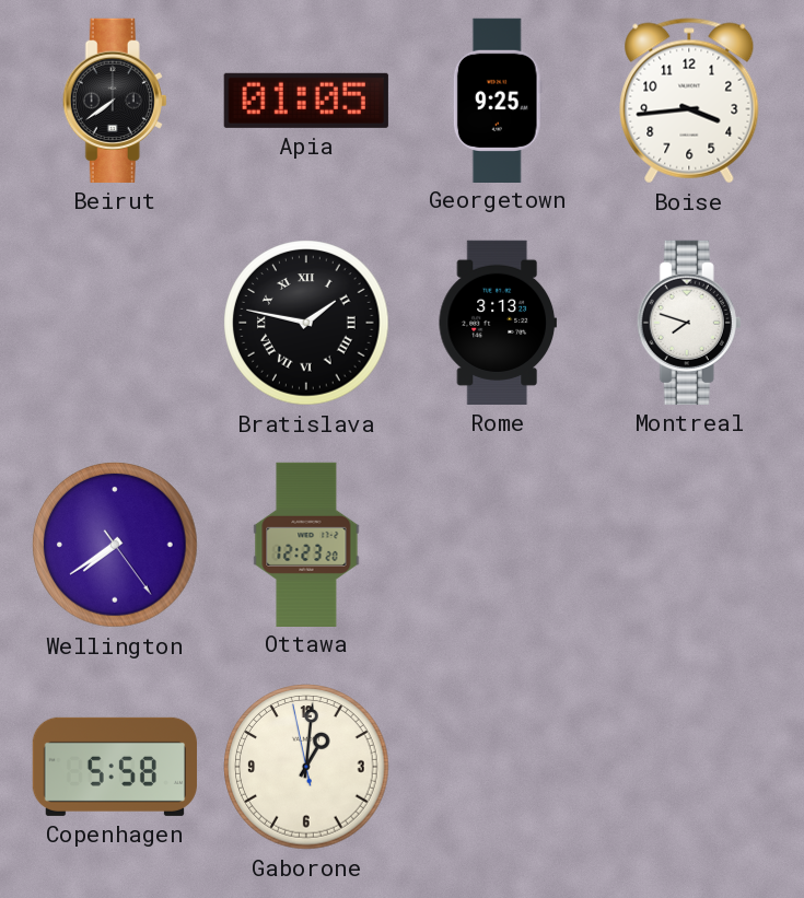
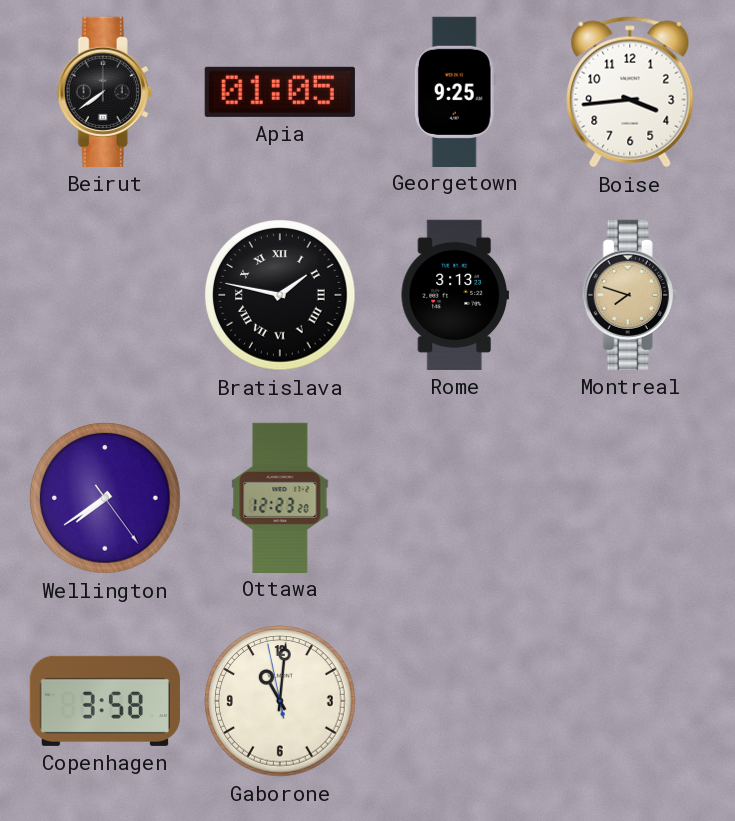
Montreal dial: white -> champagne
Copenhagen: 5:58 -> 3:58
Gaborone: 1:00 -> 11:00
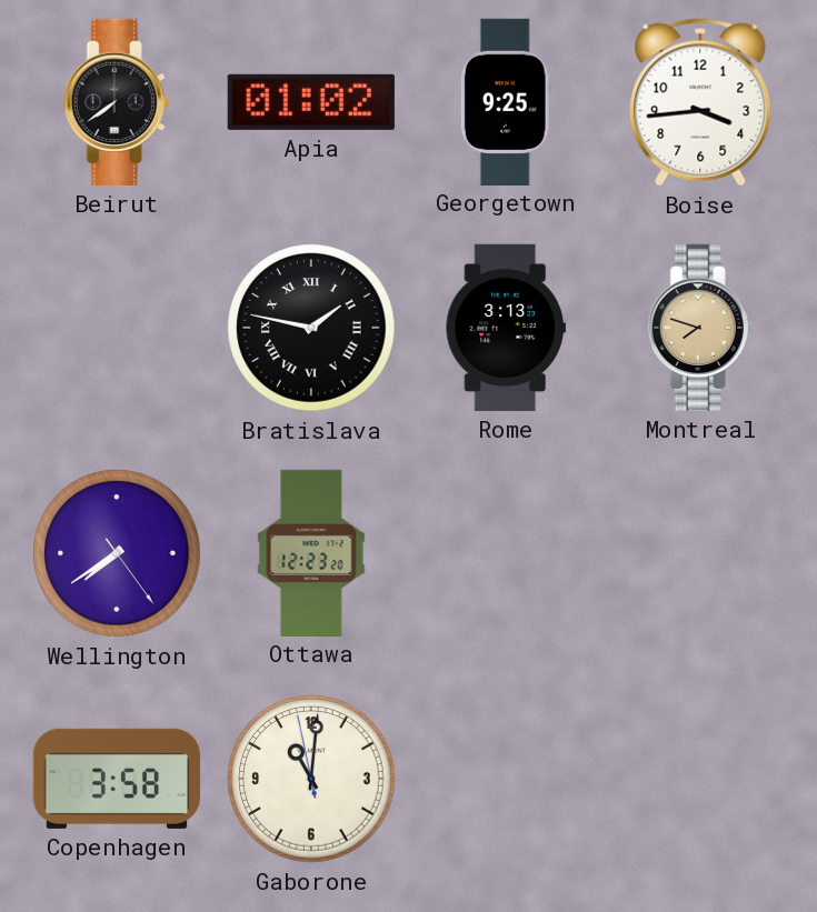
Apia: 01:05 -> 01:02
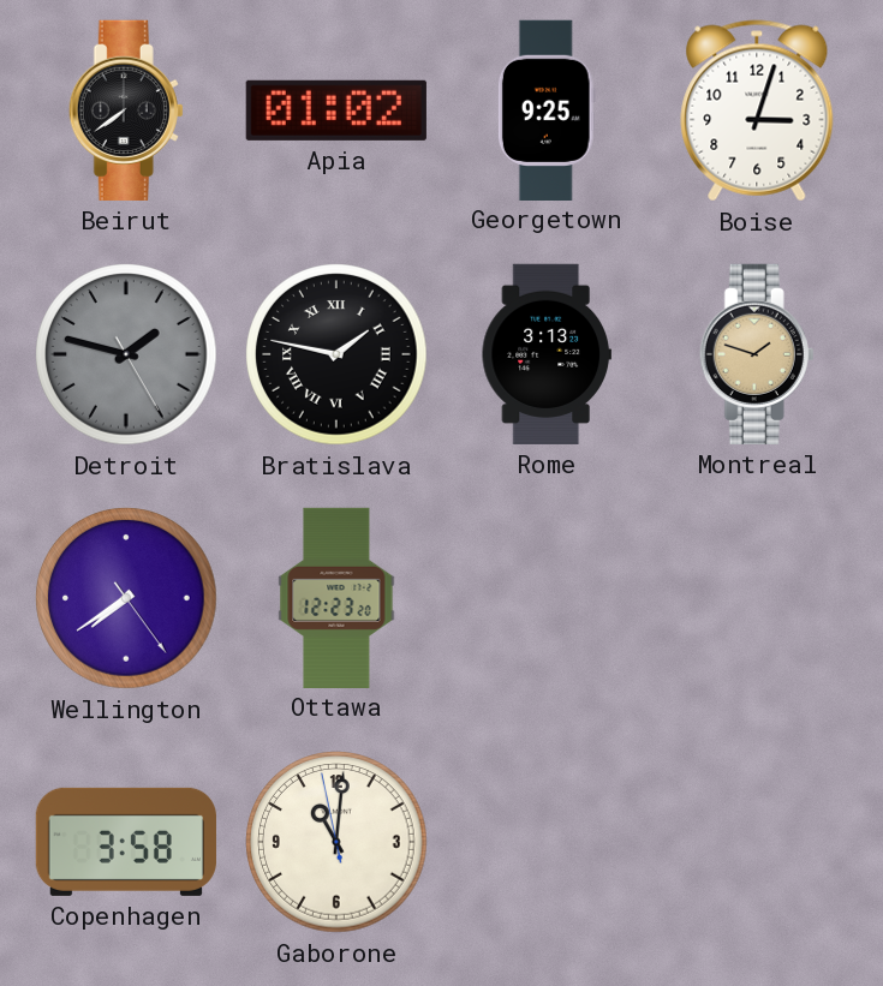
Boise: 3:44 -> 3:03
Detroit: none -> 1:47
Montreal: 7:48 -> 1:48
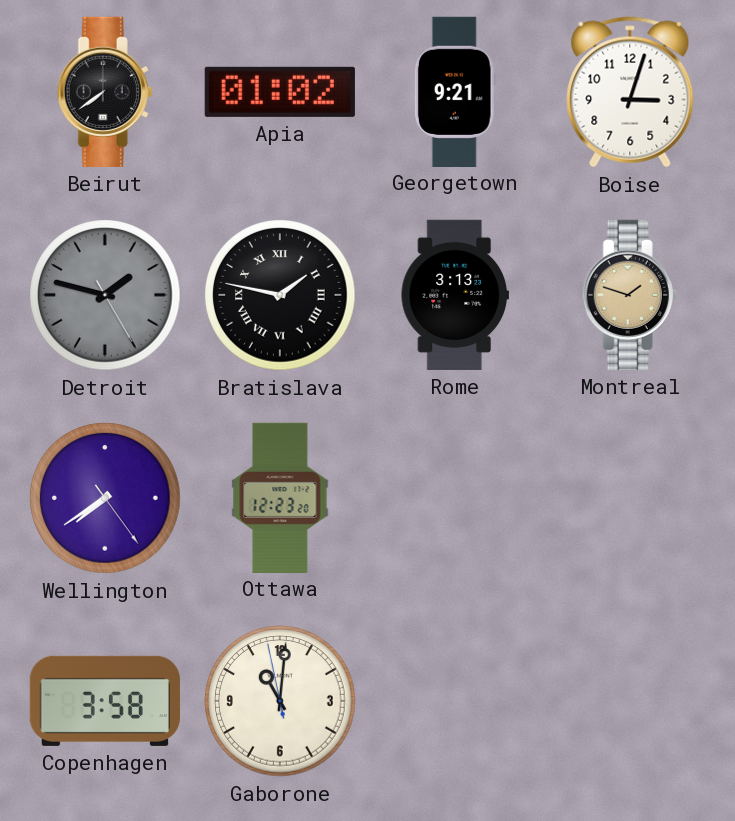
Georgetown: 9:25 -> 9:21
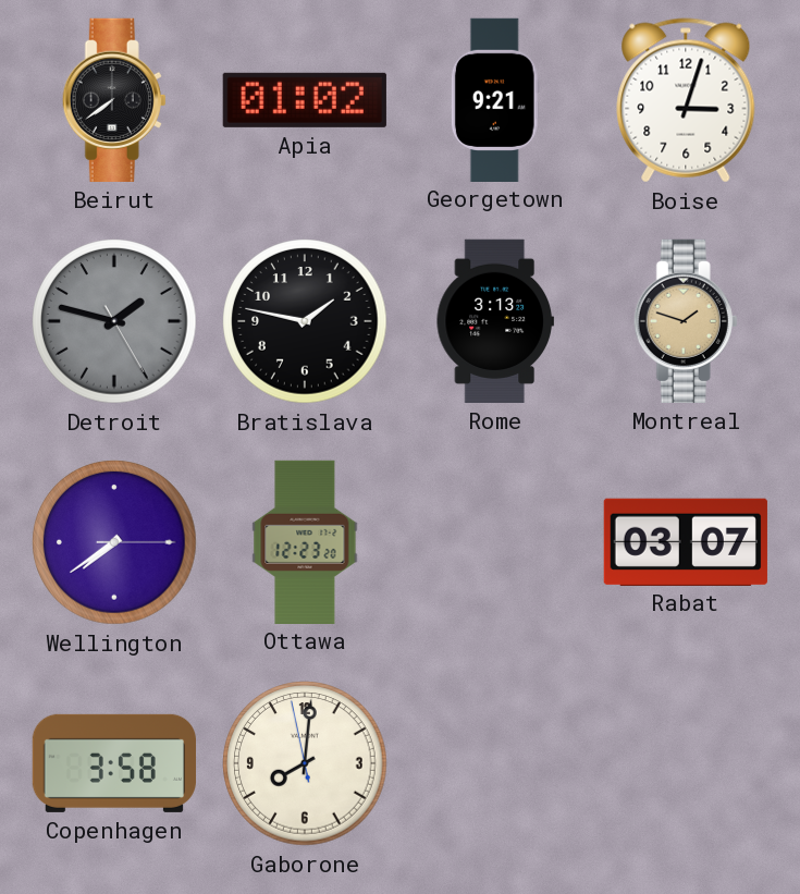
Bratislava numerals: Roman -> Arabic
Wellington: 7:39:24 -> 7:39:15
Rabat: none -> 03:07
Gaborone: 11:00 -> 8:00
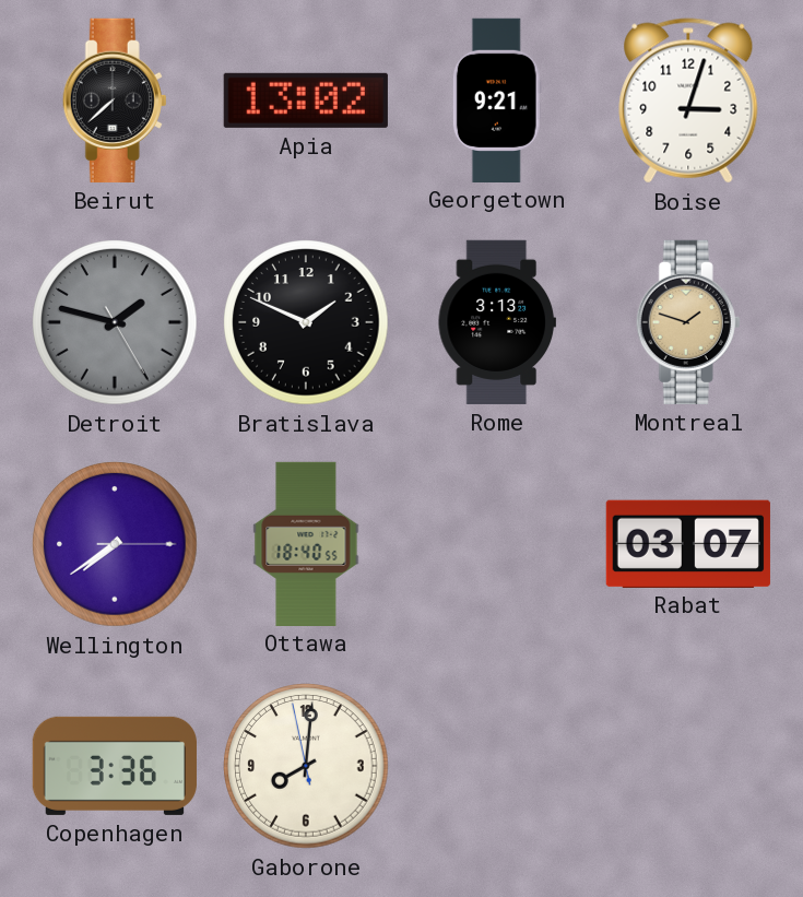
Beirut: 7:39 -> 7:38
Apia: 01:02 -> 13:02
Bratislava: 1:47 -> 1:49
Ottawa: 12:23 -> 18:40
Copenhagen: 3:58 -> 3:36
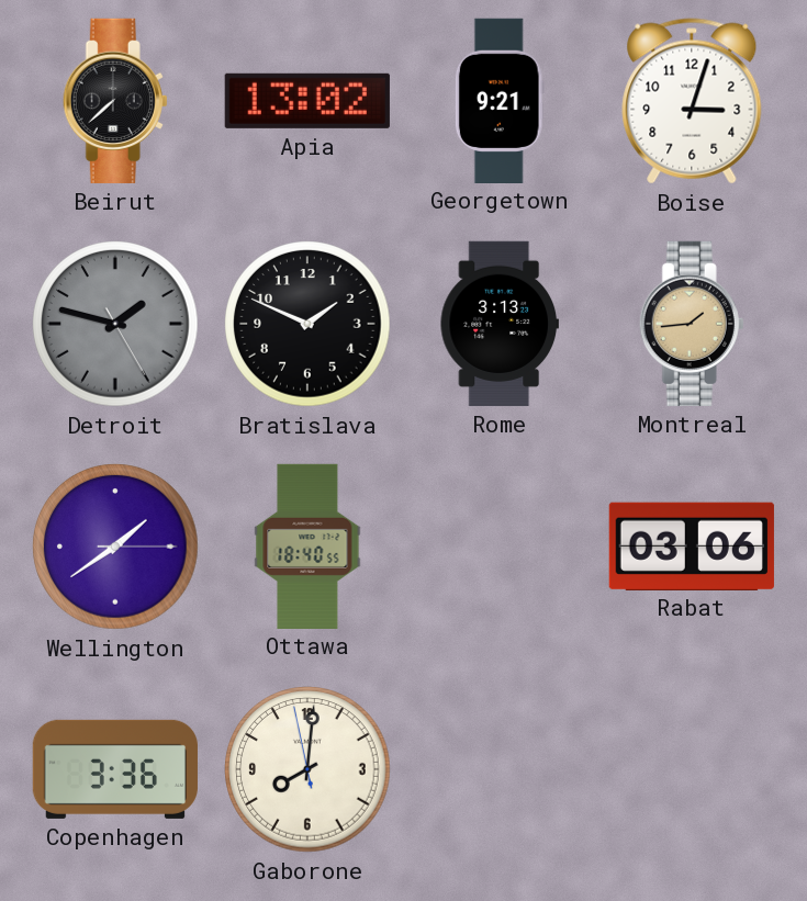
Montreal: 1:48 -> 1:44
Wellington: 7:39 -> 1:39
Rabat: 03:07 -> 03:06
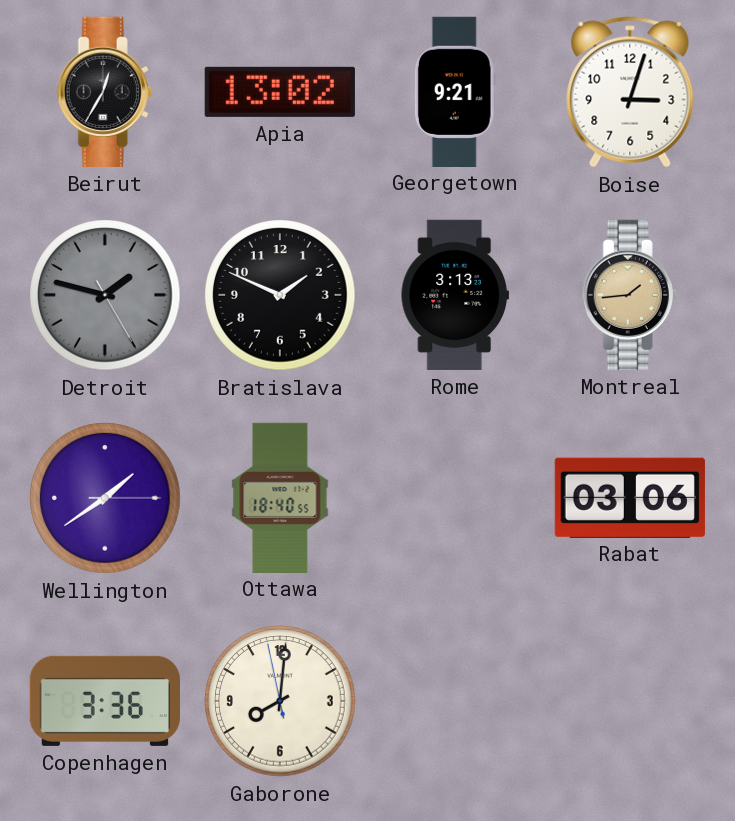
Beirut: 7:38 -> 12:35
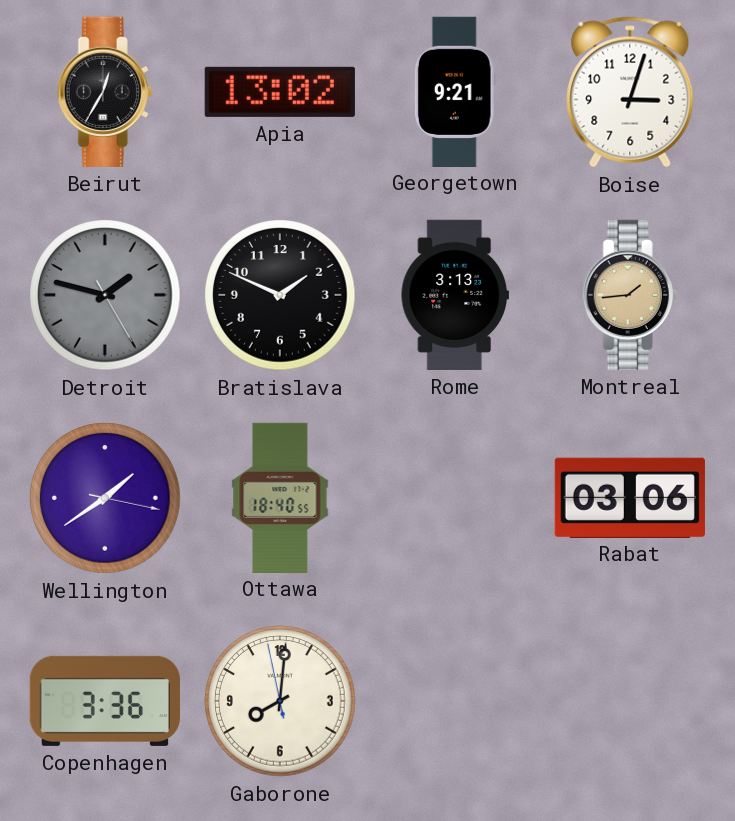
Wellington: 1:39:15 -> 1:39:17
